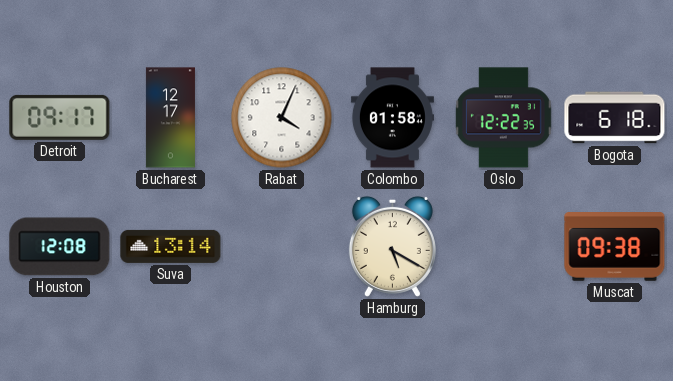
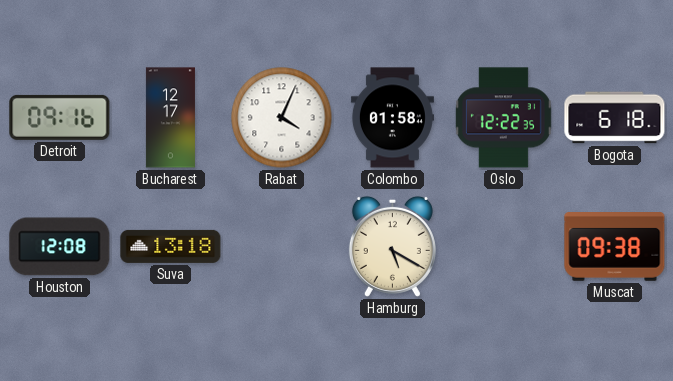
Detroit: 09:17 -> 09:16
Suva: 13:14 -> 13:18
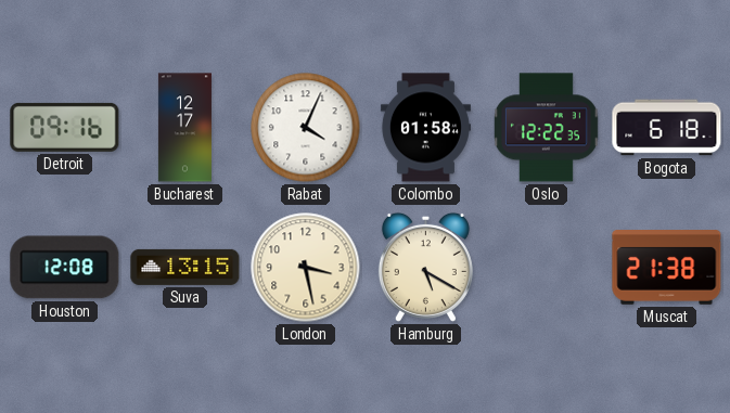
Suva: 13:18 -> 13:15
London: none -> 3:28
Muscat: 09:38 -> 21:38
